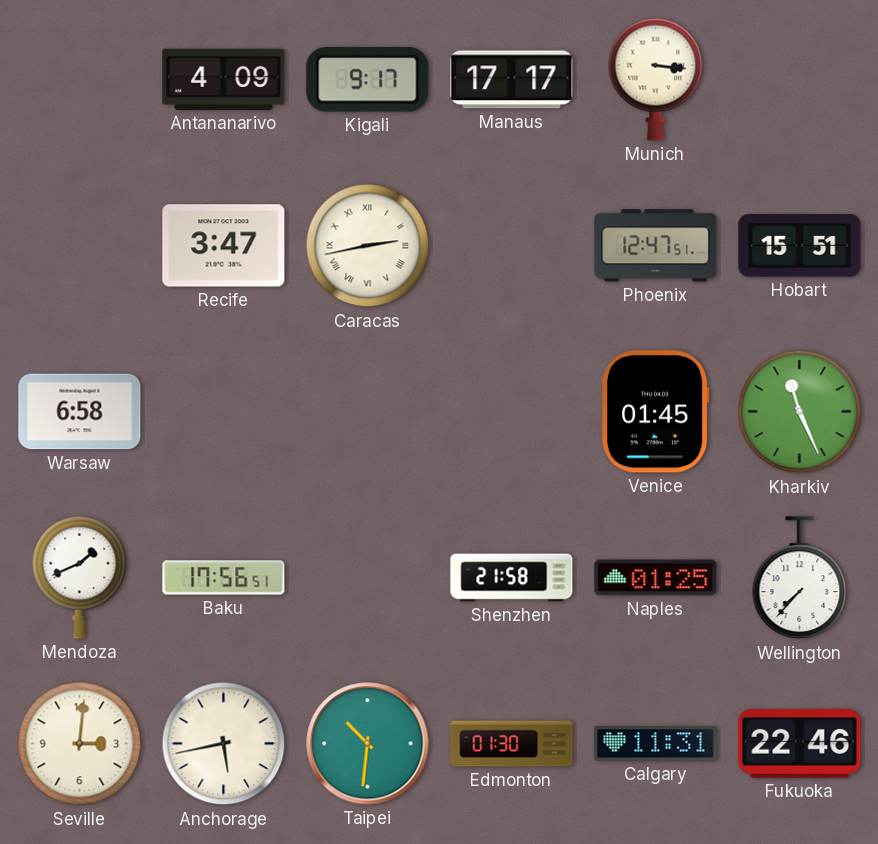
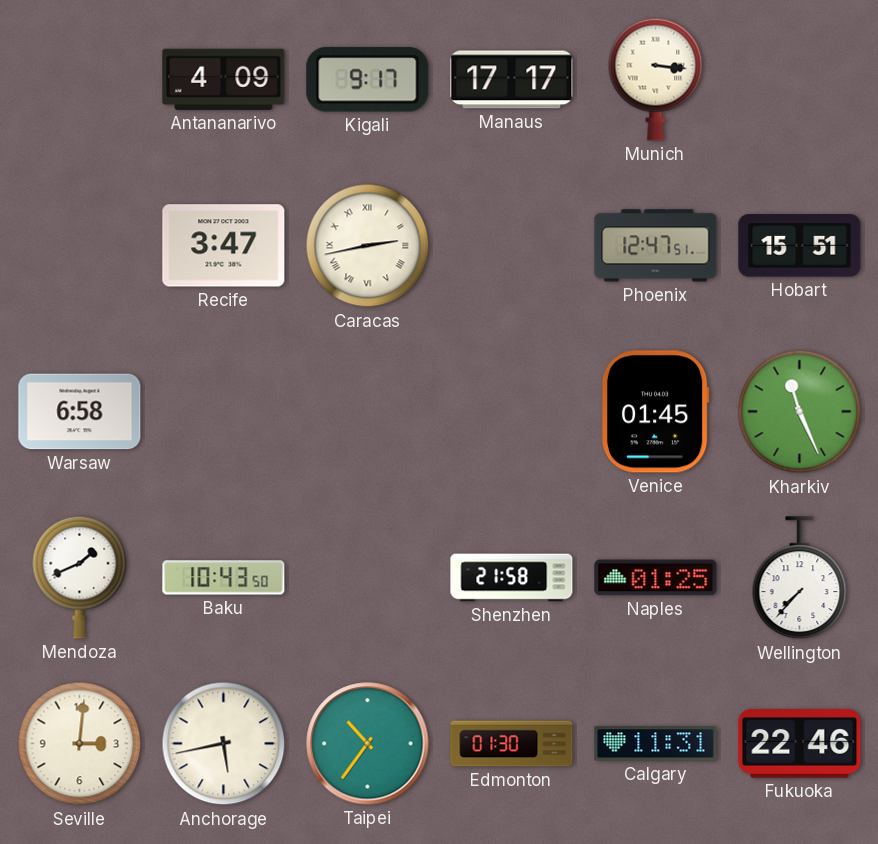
Baku: 17:56 -> 10:43
Taipei: 10:31 -> 10:36
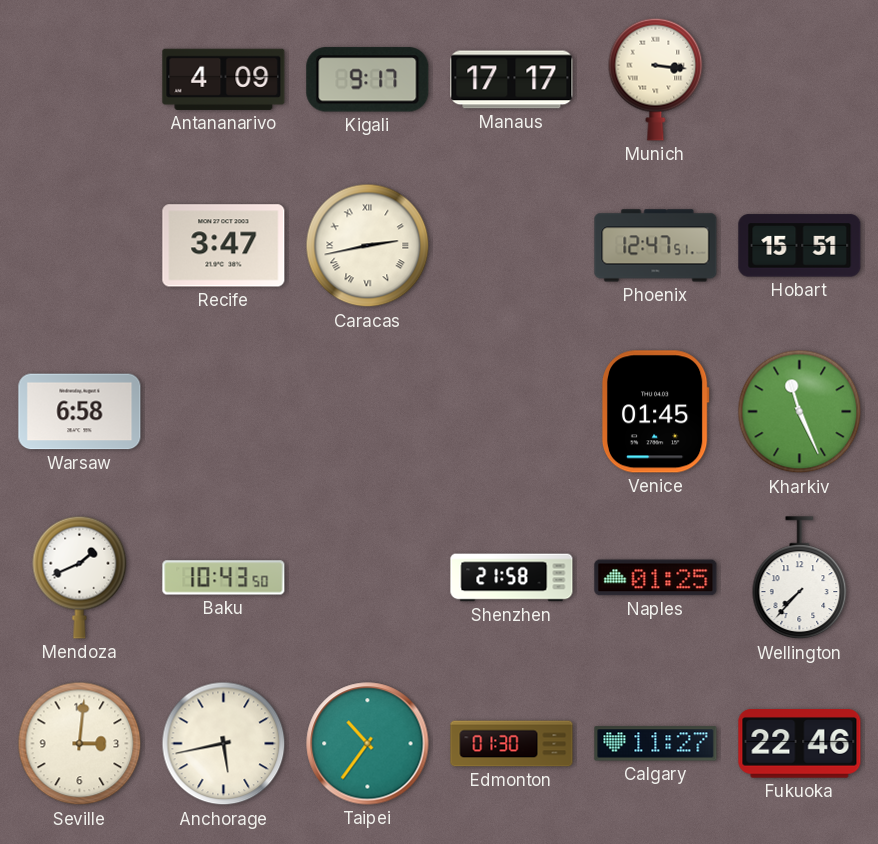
Calgary: 11:31 -> 11:27
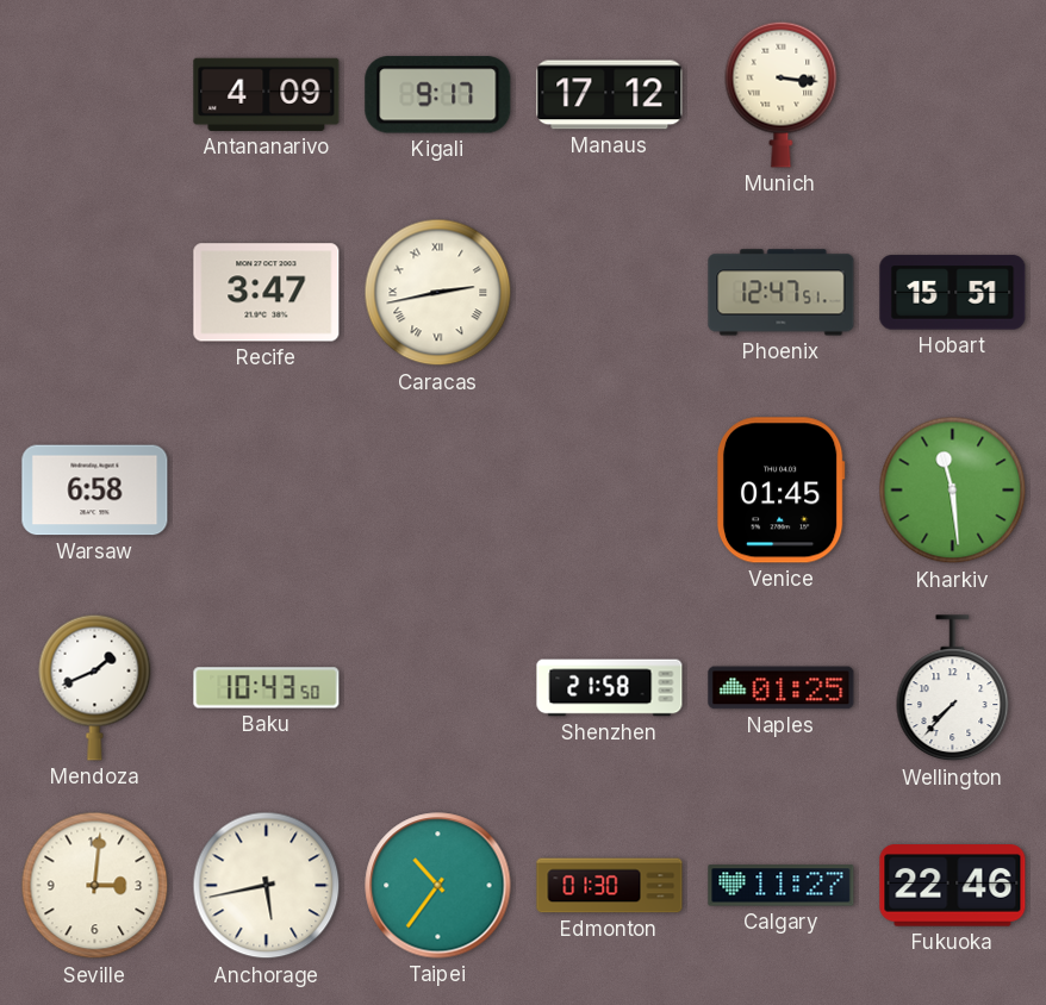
Manaus: 17:17 -> 17:12
Kharkiv: 11:26 -> 11:29
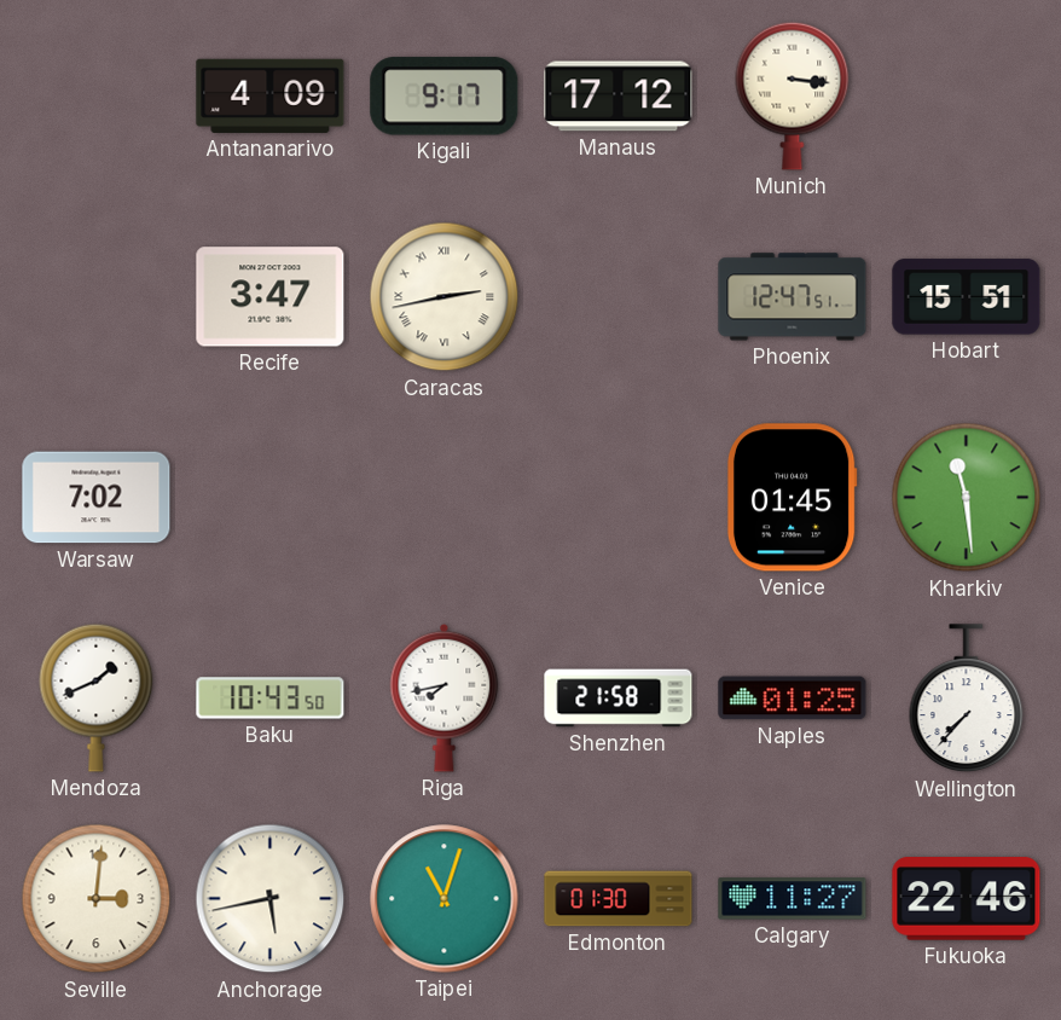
Warsaw: 6:58 -> 7:02
Riga: none -> 7:43
Taipei: 10:36 -> 11:03
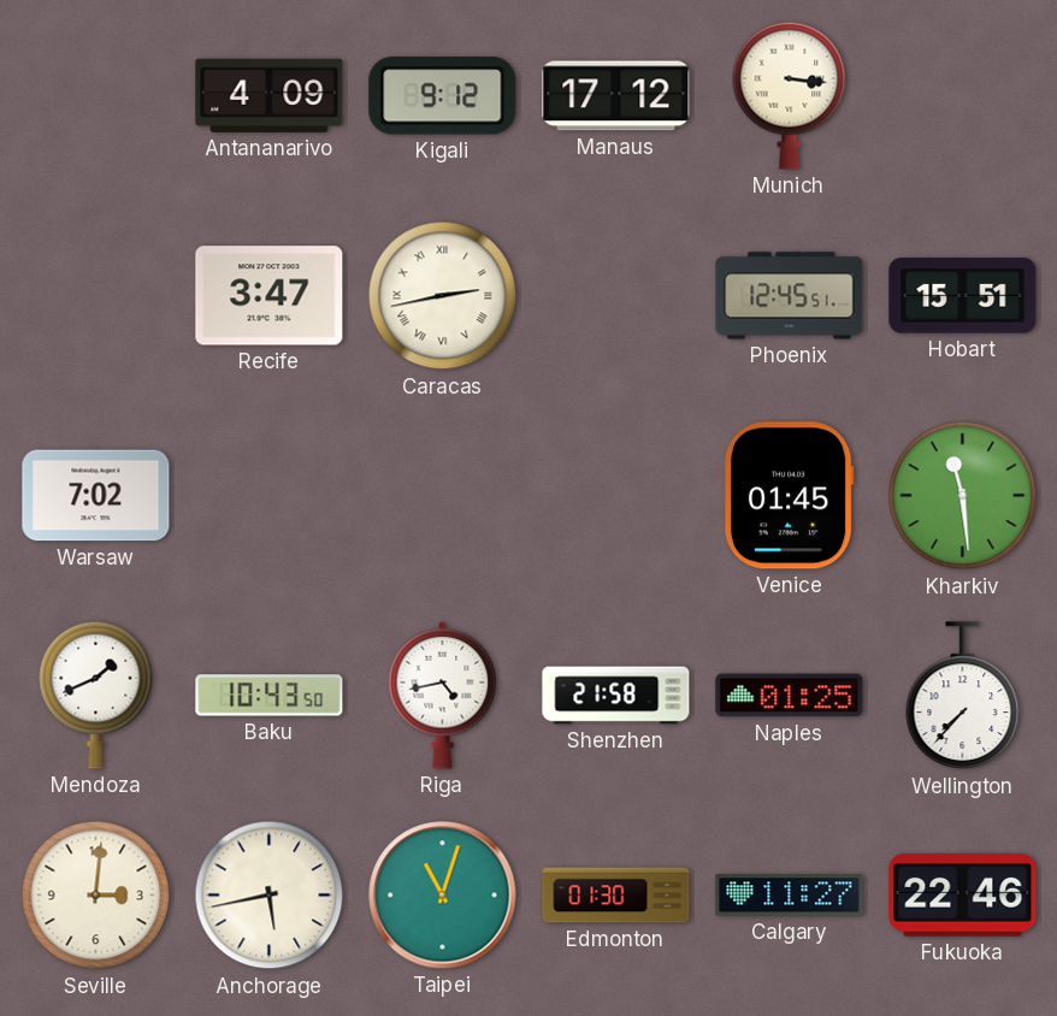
Kigali: 9:17 -> 9:12
Phoenix: 12:47 -> 12:45
Riga: 7:43 -> 4:43
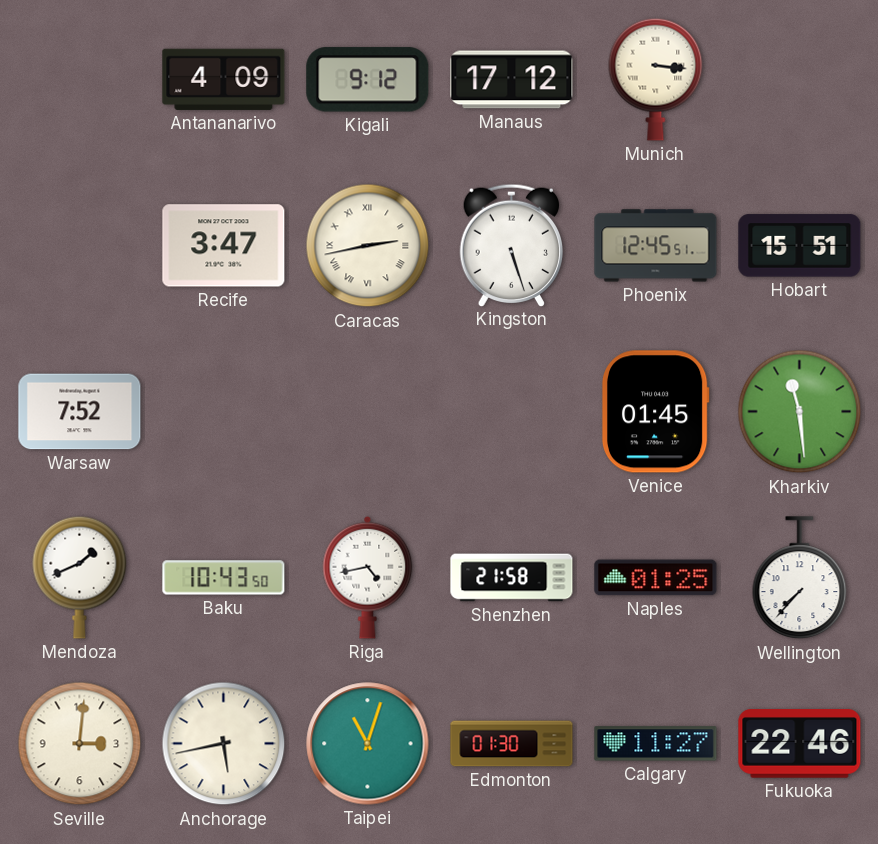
Kingston: none -> 5:27
Warsaw: 7:02 -> 7:52
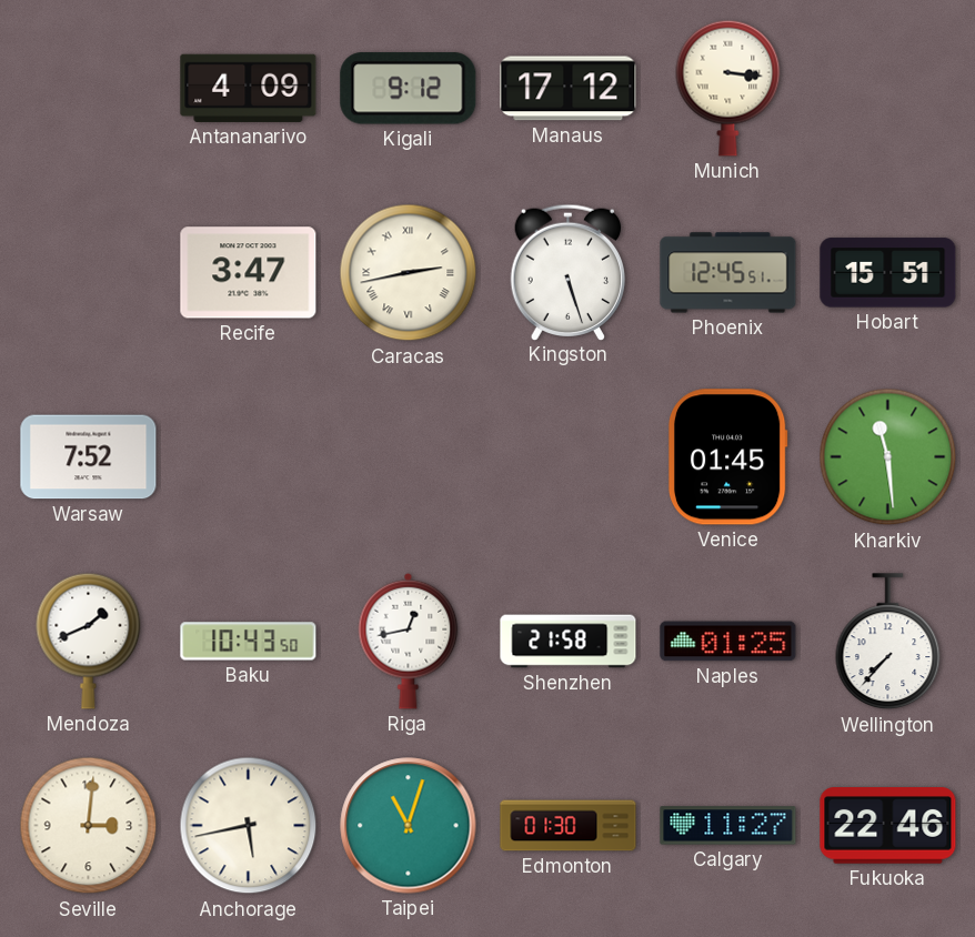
Riga: 4:43 -> 12:43
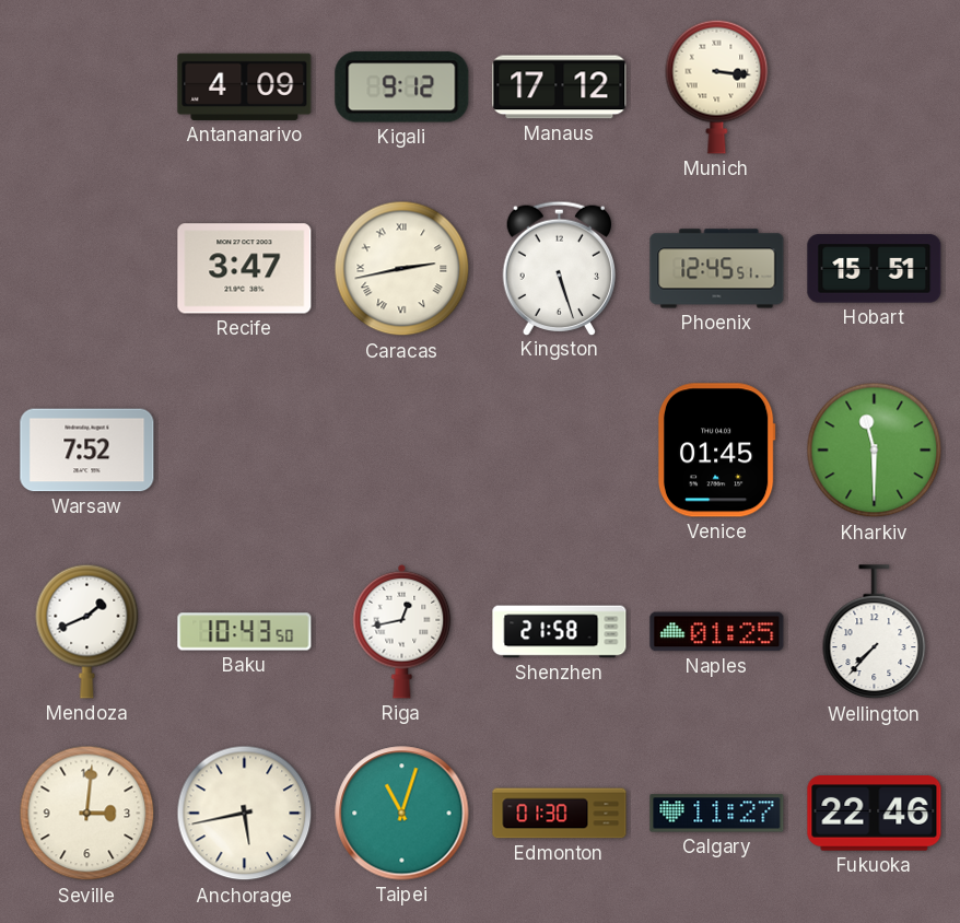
Kharkiv: 11:29 -> 11:30
